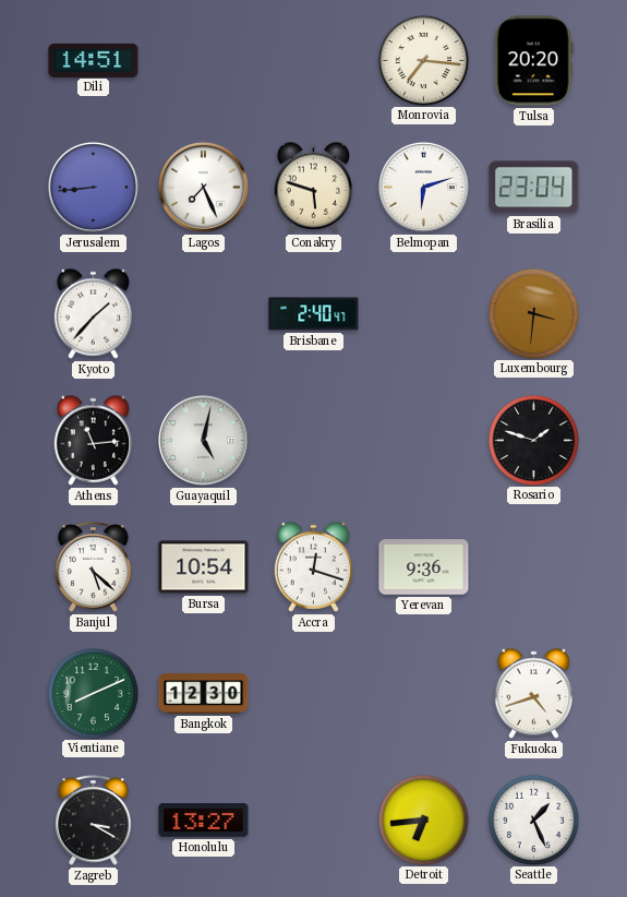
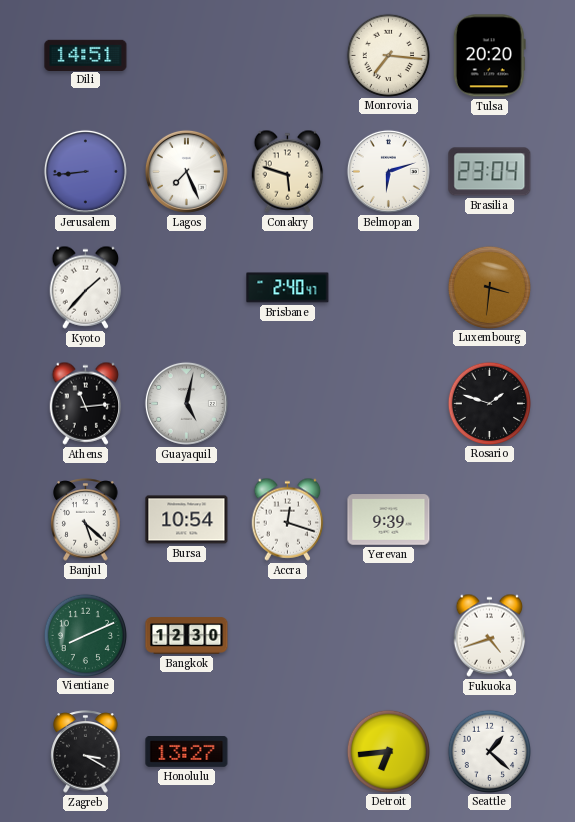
Yerevan: 9:36 -> 9:39
Seattle: 1:26 -> 1:22
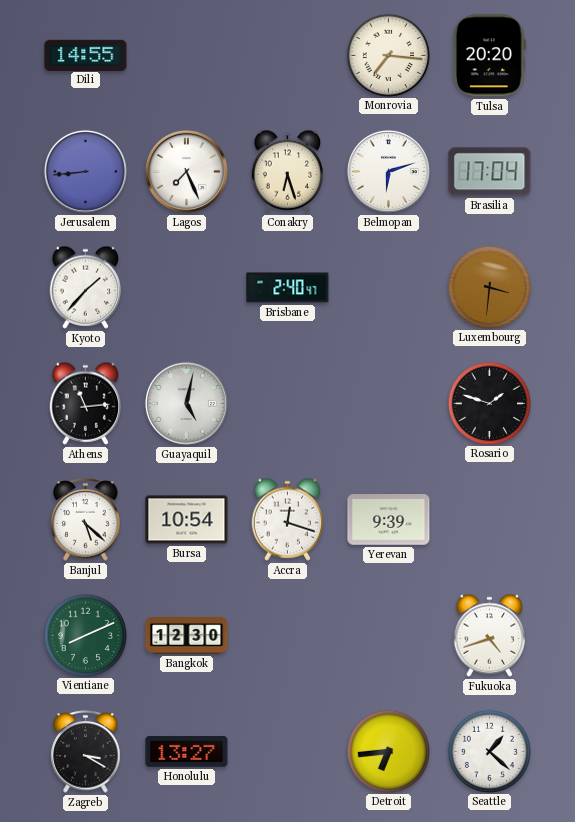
Dili: 14:51 -> 14:55
Conakry: 5:48 -> 6:27
Brasilia: 23:04 -> 17:04
